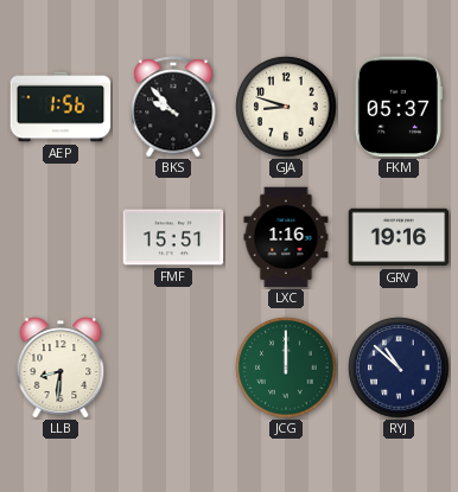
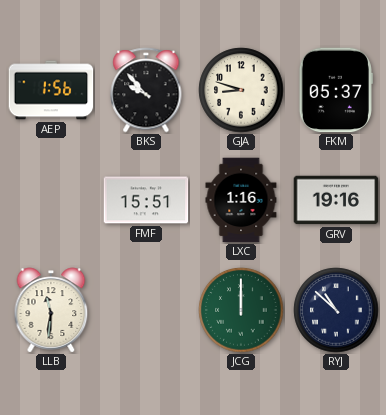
LLB: 8:31 -> 11:31
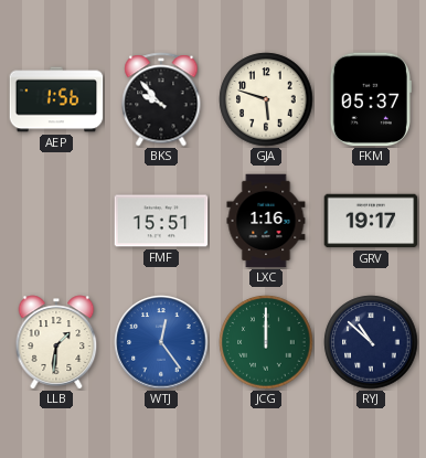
GJA: 8:48 -> 5:48
GRV: 19:16 -> 19:17
LLB: 11:31 -> 1:31
WTJ: none -> 12:24
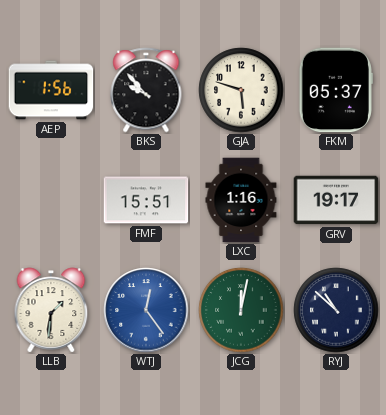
JCG: 12:00 -> 12:02
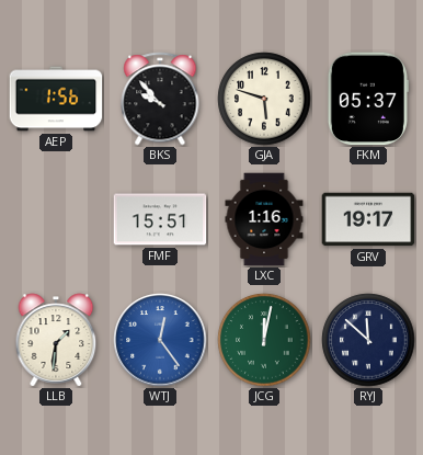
RYJ: 10:52 -> 11:52
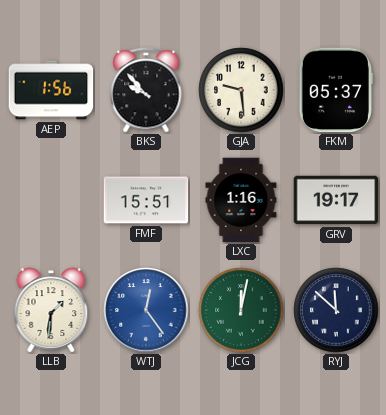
GJA: 5:48 -> 9:29
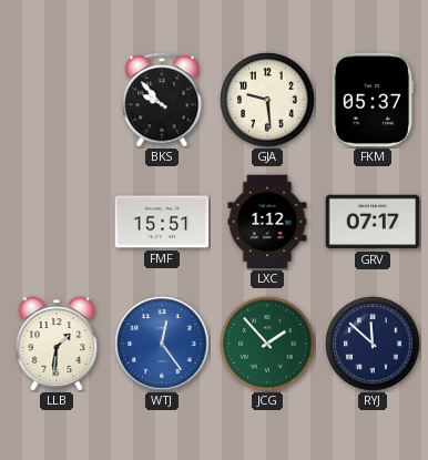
AEP: 1:56 -> none
LXC: 1:16 -> 1:12
GRV: 19:17 -> 07:17
JCG: 12:02 -> 1:53
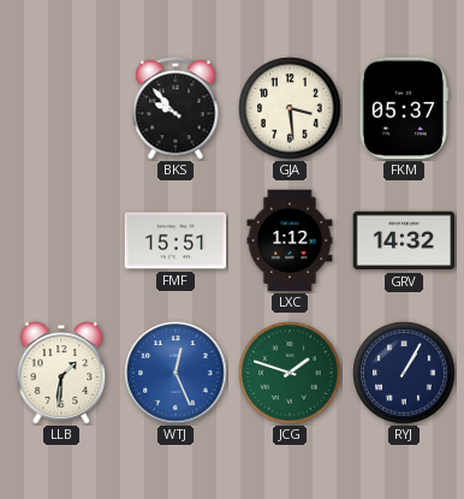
GJA: 9:29 -> 3:29
GRV: 07:17 -> 14:32
WTJ: 12:24 -> 12:26
JCG: 1:53 -> 1:48
RYJ: 11:52 -> 1:05
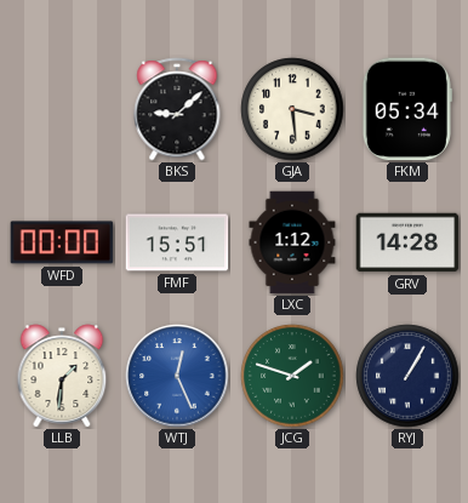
BKS: 9:53 -> 9:08
FKM: 05:37 -> 05:34
WFD: none -> 00:00
GRV: 14:32 -> 14:28
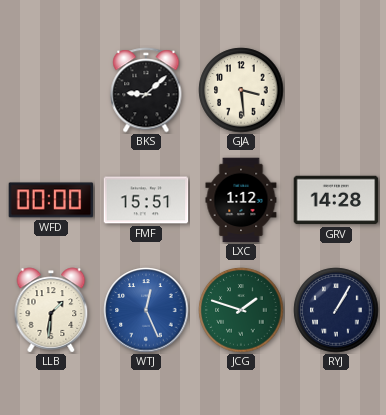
FKM: 05:34 -> none
